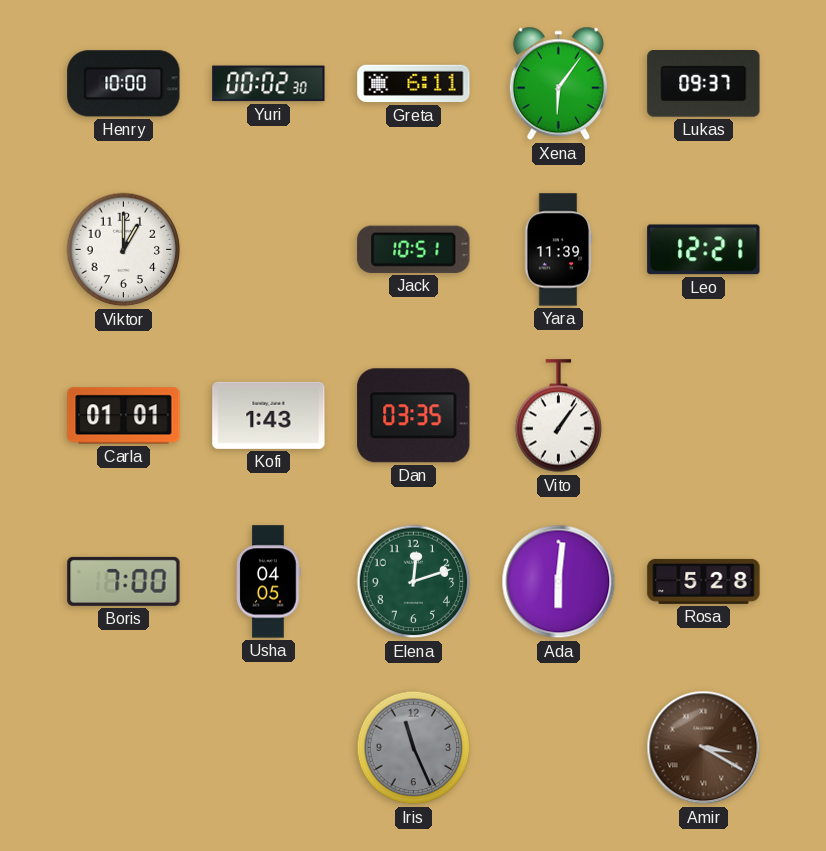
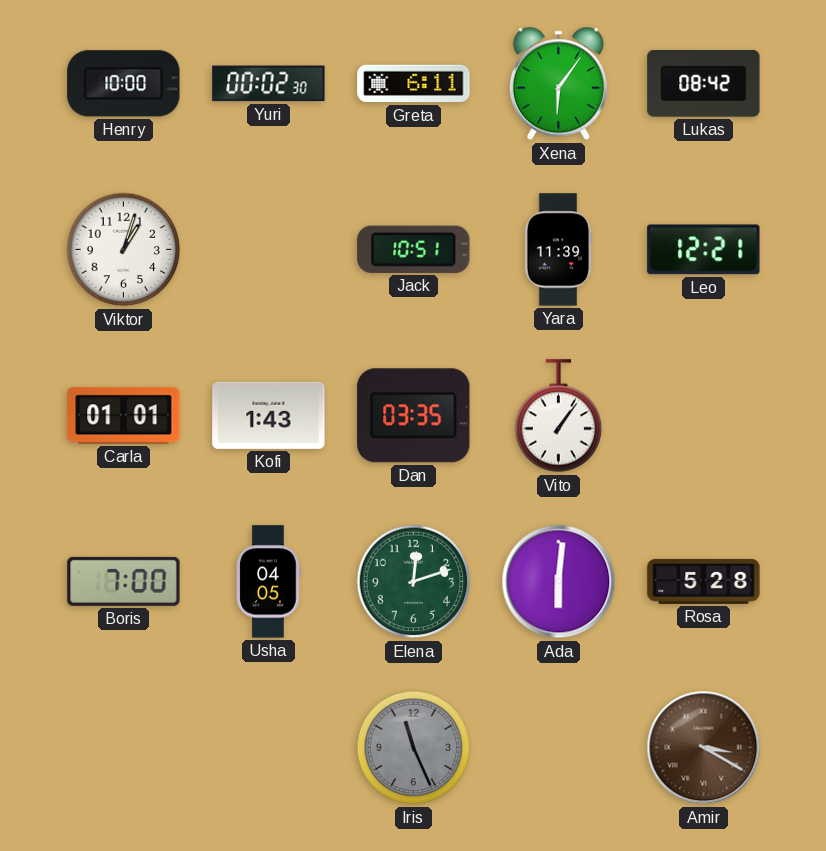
Lukas: 09:37 -> 08:42
Viktor: 1:00 -> 1:03
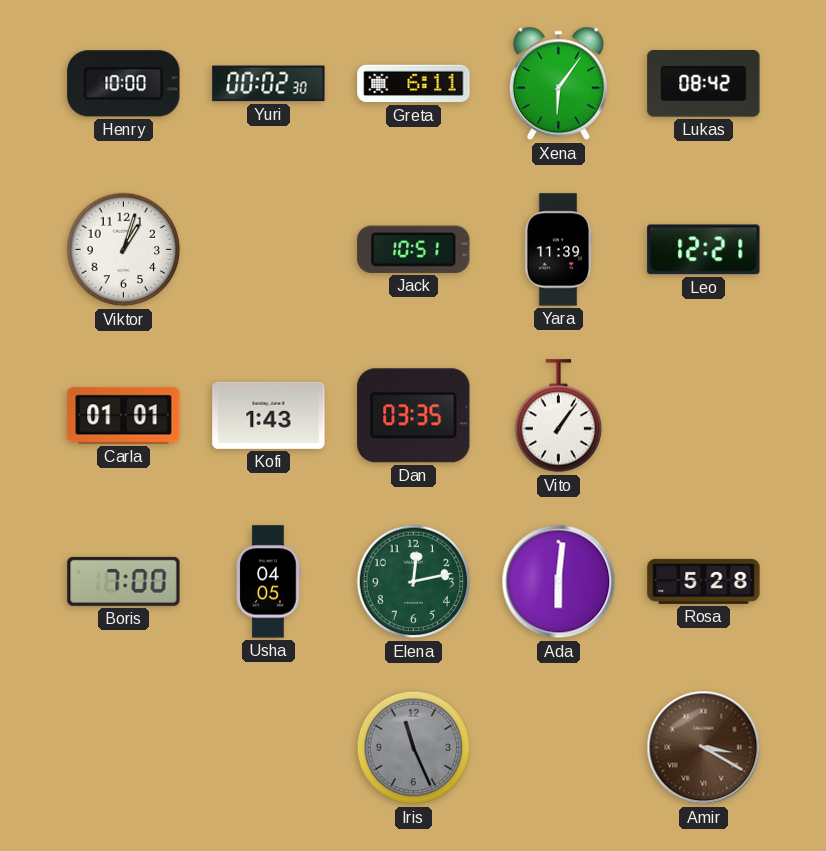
Elena: 12:12 -> 12:13
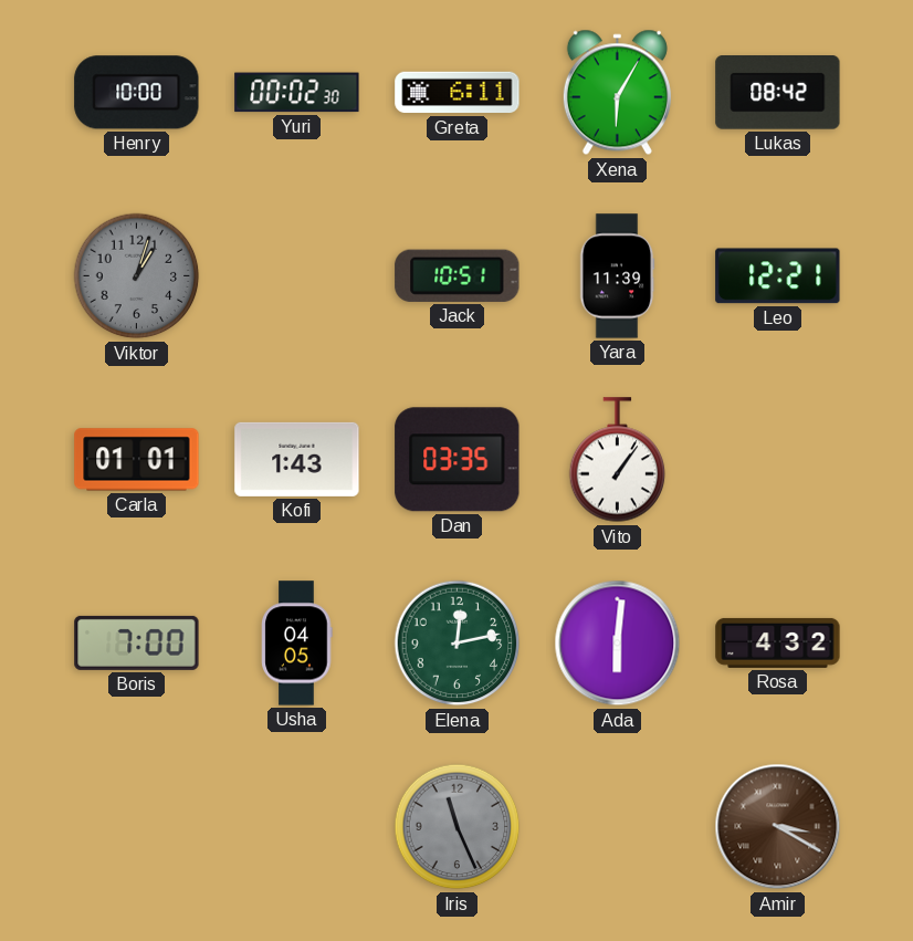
Xena: 6:06 -> 6:05
Viktor dial: white -> grey
Rosa: 5:28 -> 4:32
